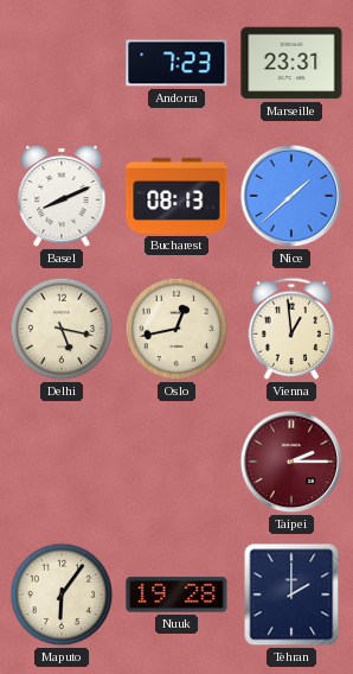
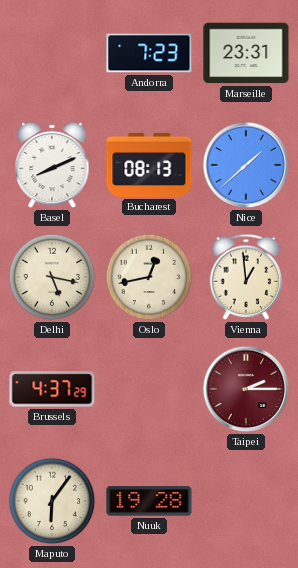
Brussels: none -> 4:37
Tehran: 2:00 -> none
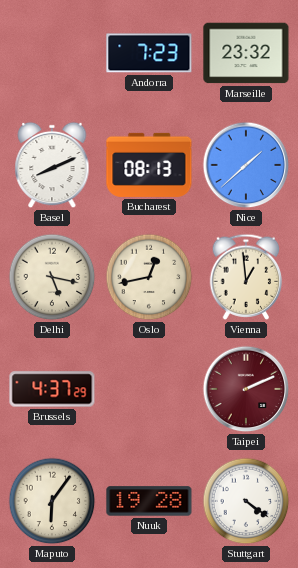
Marseille: 23:31 -> 23:32
Taipei: 2:15 -> 2:11
Stuttgart: none -> 4:21
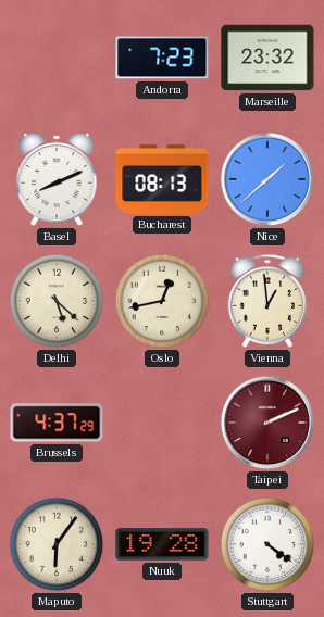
Delhi: 5:17 -> 5:22
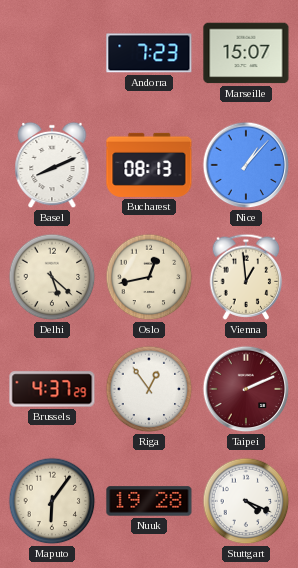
Marseille: 23:32 -> 15:07
Nice: 1:38 -> 1:07
Riga: none -> 12:54
Stuttgart: 4:21 -> 4:19
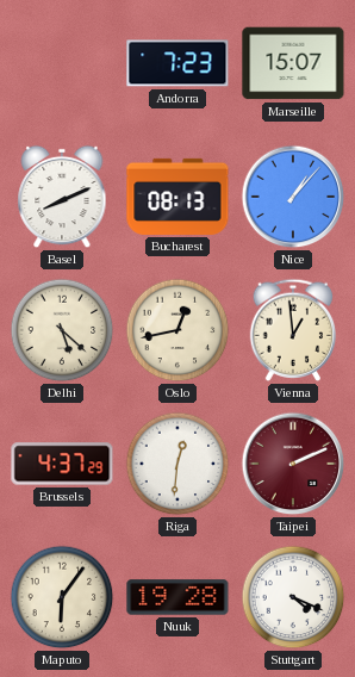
Riga: 12:54 -> 12:31
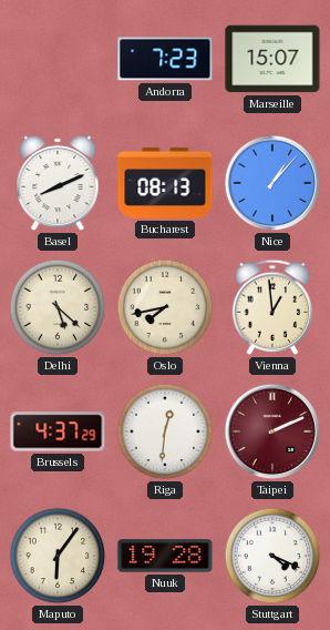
Oslo: 12:43 -> 7:43
